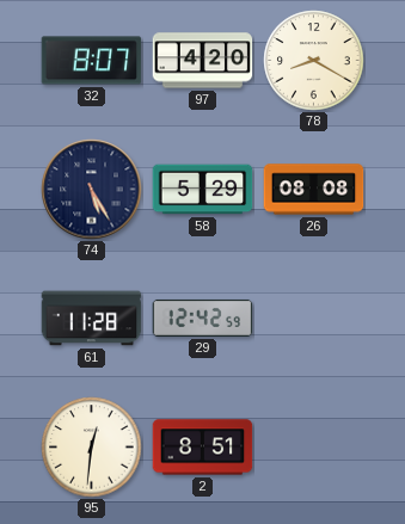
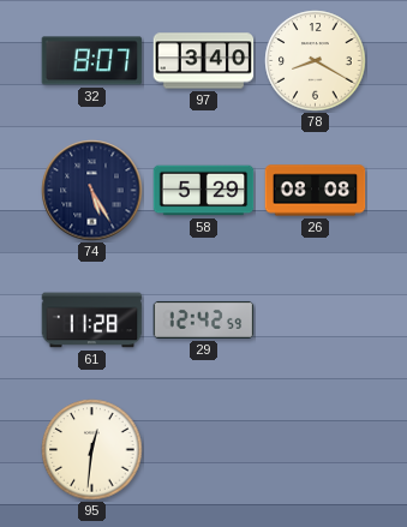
97: 4:20 -> 3:40
2: 8:51 -> none
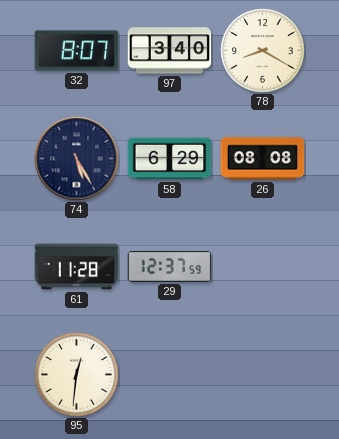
58: 5:29 -> 6:29
29: 12:42 -> 12:37
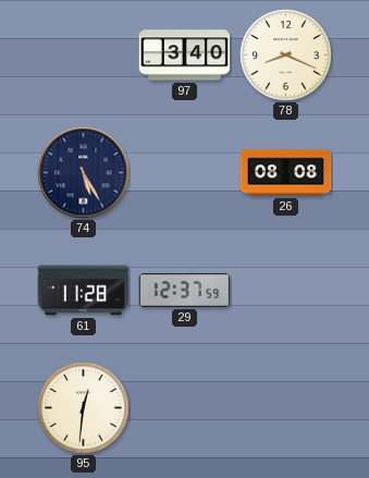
32: 8:07 -> none
78: 8:20 -> 8:19
58: 6:29 -> none
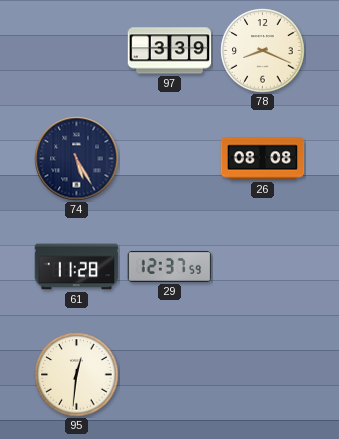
97: 3:40 -> 3:39
